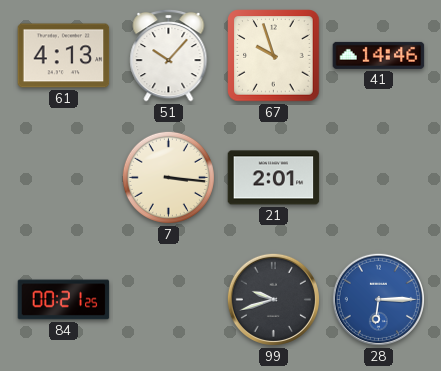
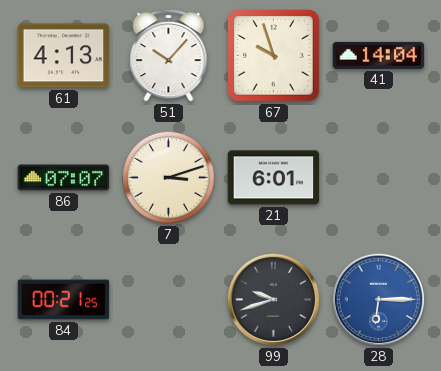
41: 14:46 -> 14:04
86: none -> 07:07
7: 3:16 -> 3:12
21: 2:01 -> 6:01
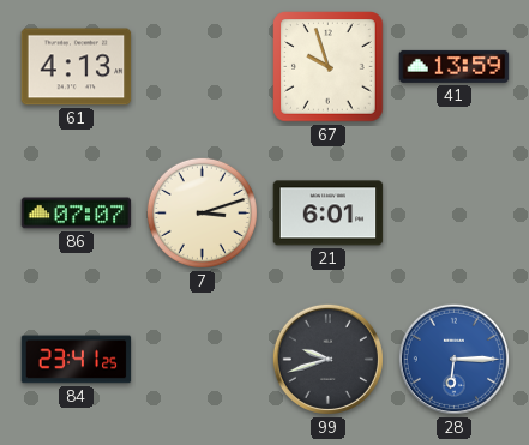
51: 10:07 -> none
41: 14:04 -> 13:59
84: 00:21 -> 23:41
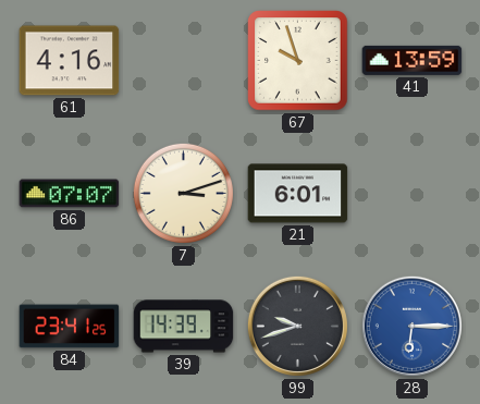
61: 4:13 -> 4:16
39: none -> 14:39
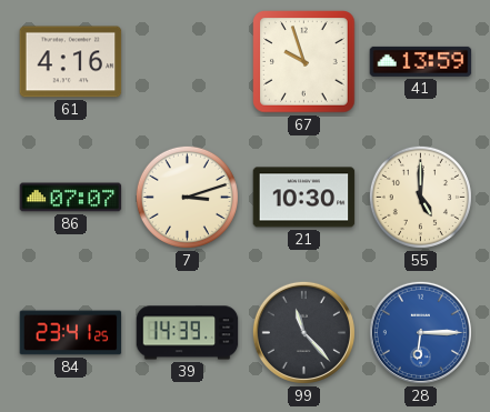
21: 6:01 -> 10:30
55: none -> 5:00
99: 9:42 -> 11:23
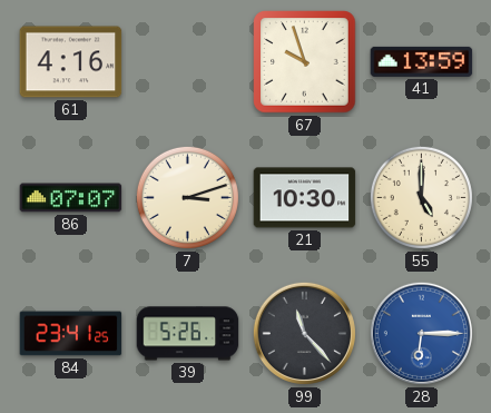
39: 14:39 -> 5:26
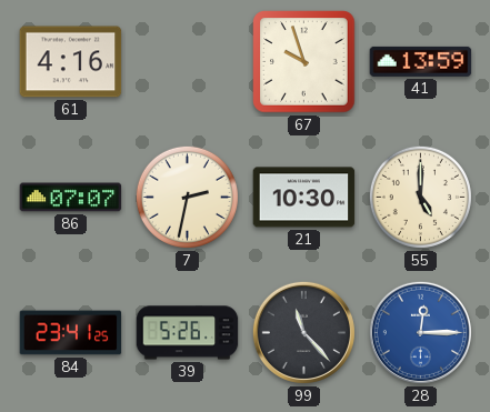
7: 3:12 -> 2:32
28: 6:15 -> 12:15
